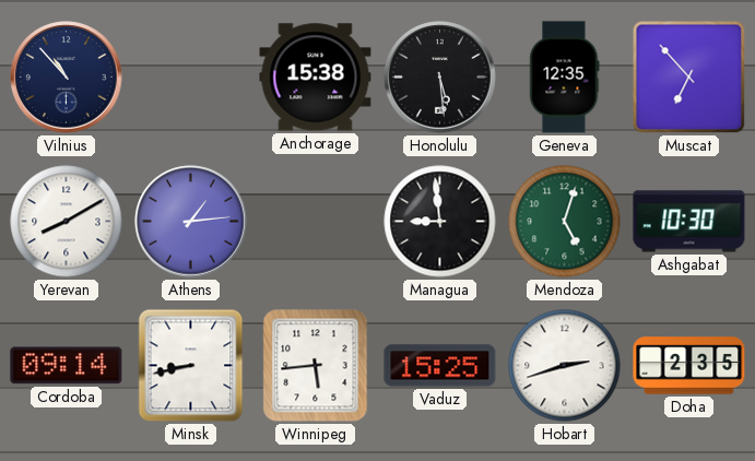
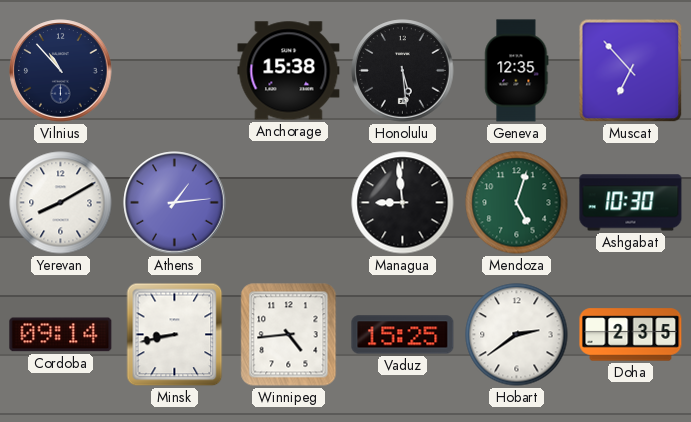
Winnipeg: 5:44 -> 4:44
Hobart: 2:42 -> 2:39
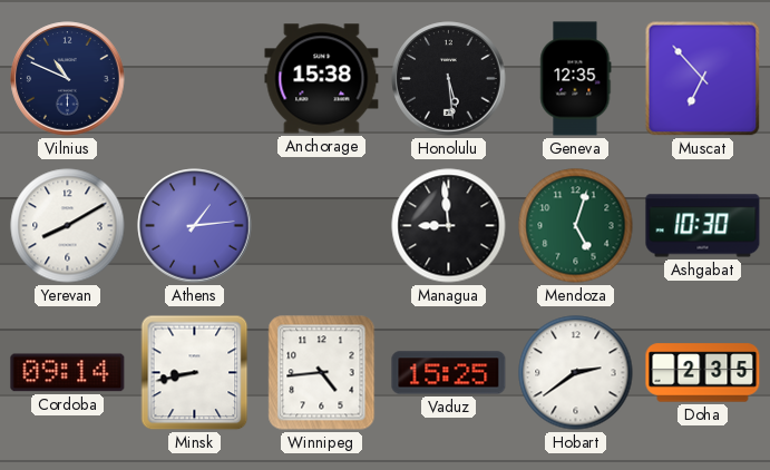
Vilnius: 10:53 -> 10:49
